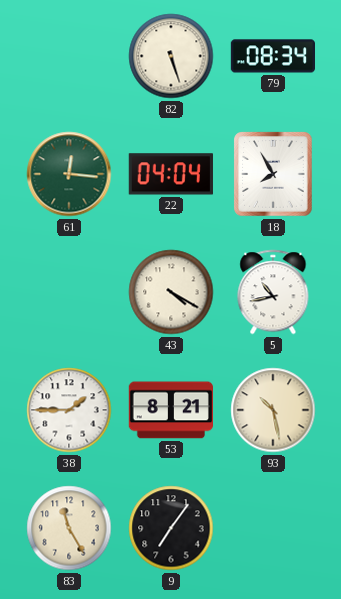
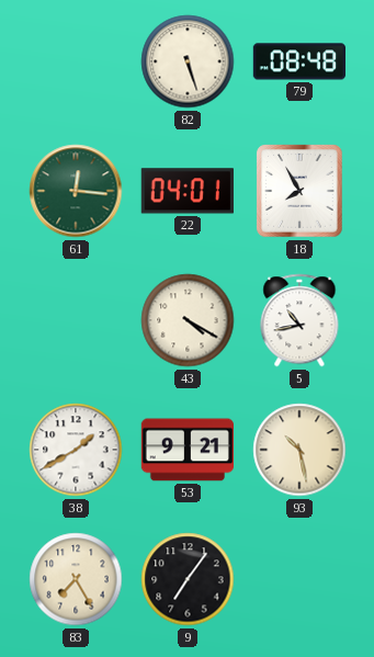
79: 08:34 -> 08:48
22: 04:04 -> 04:01
38: 1:45 -> 1:40
53: 8:21 -> 9:21
83: 11:25 -> 7:25
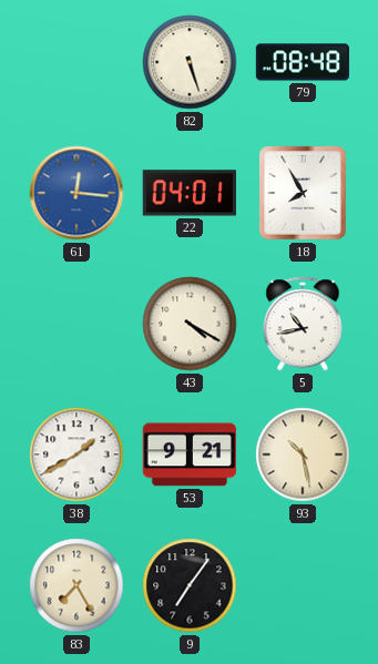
61 dial: green -> blue
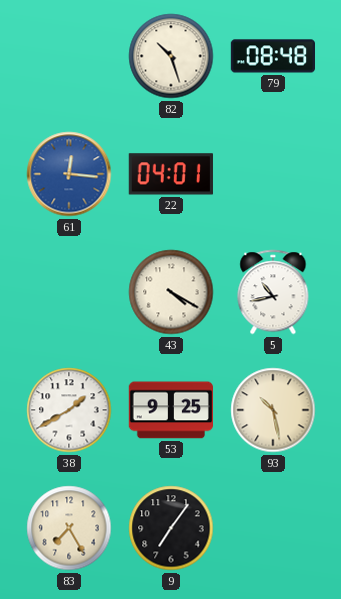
82: 5:27 -> 10:27
18: 7:55 -> none
53: 9:21 -> 9:25
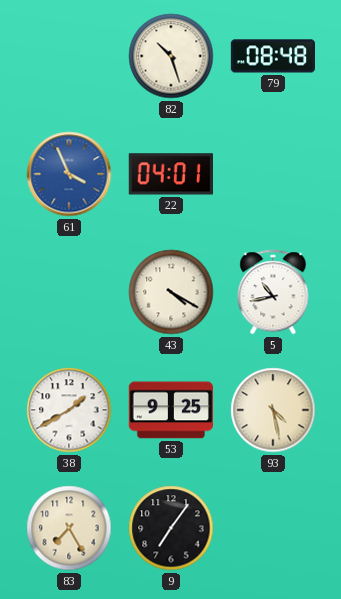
61: 12:16 -> 3:56
93: 10:28 -> 4:28
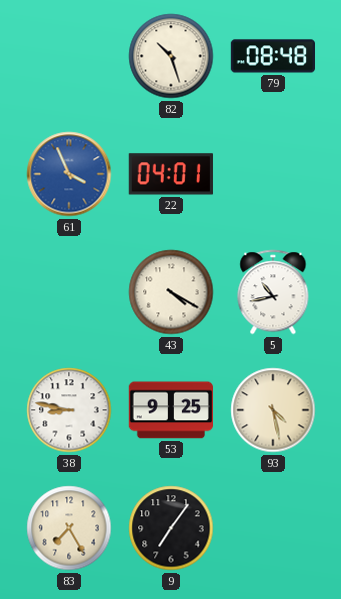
38: 1:40 -> 8:47
